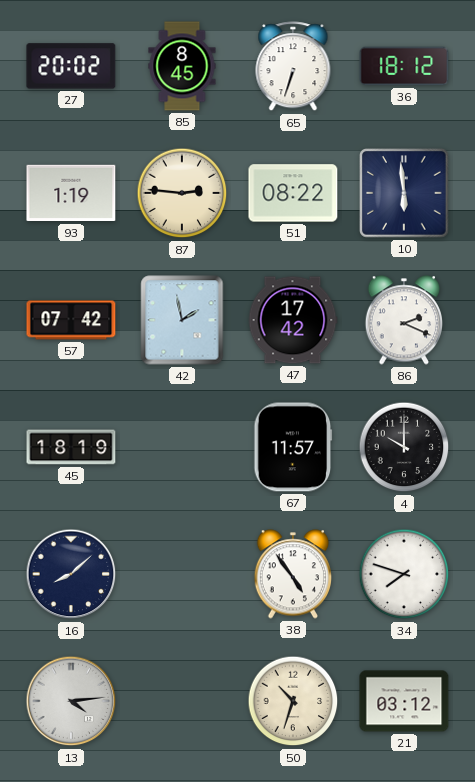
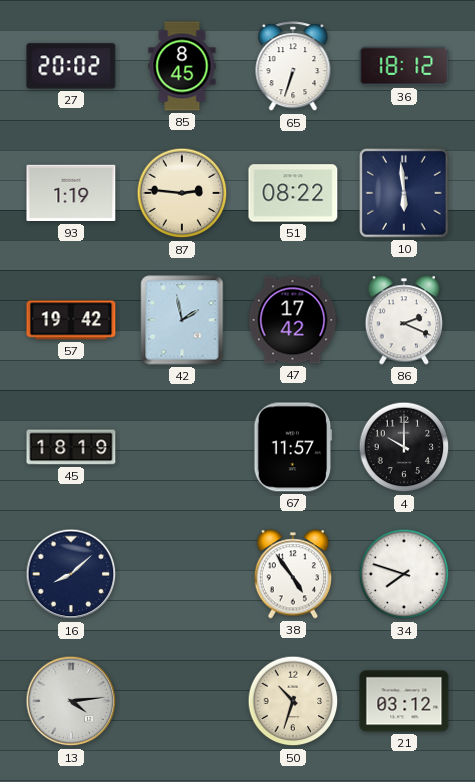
57: 07:42 -> 19:42
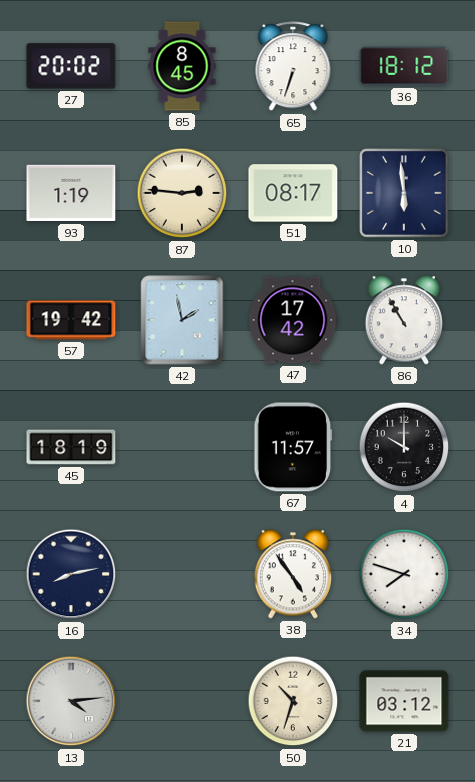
51: 08:22 -> 08:17
86: 2:19 -> 10:55
16: 8:08 -> 8:13
